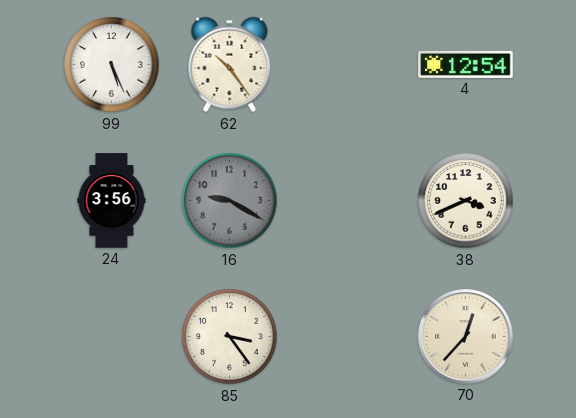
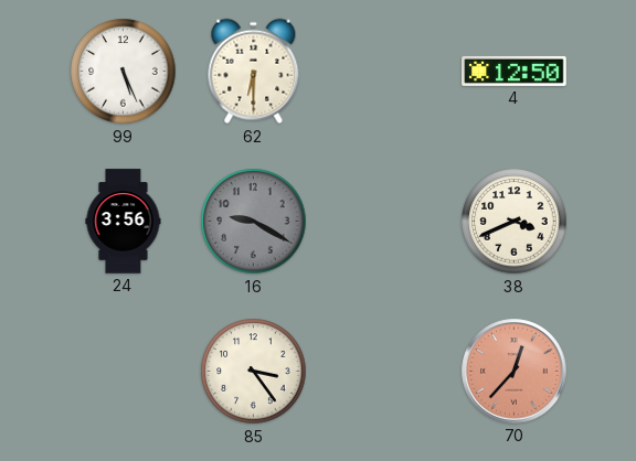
62: 10:24 -> 6:30
4: 12:54 -> 12:50
70 dial: cream -> salmon
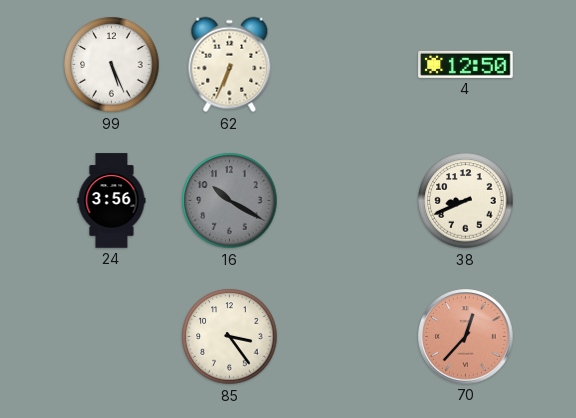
62: 6:30 -> 6:34
16: 9:20 -> 10:20
38: 3:41 -> 8:41
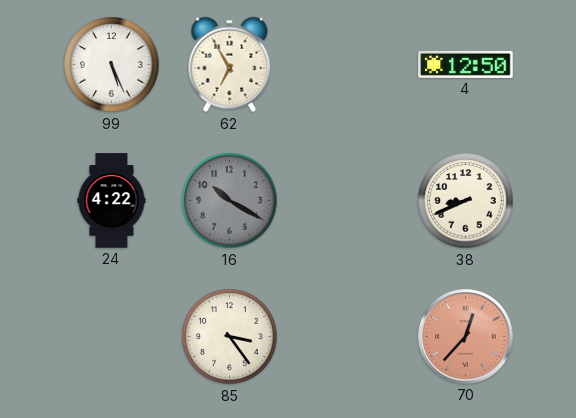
62: 6:34 -> 6:55
24: 3:56 -> 4:22
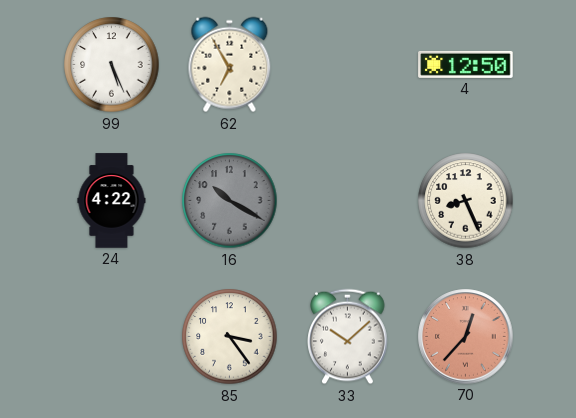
38: 8:41 -> 8:26
33: none -> 10:08
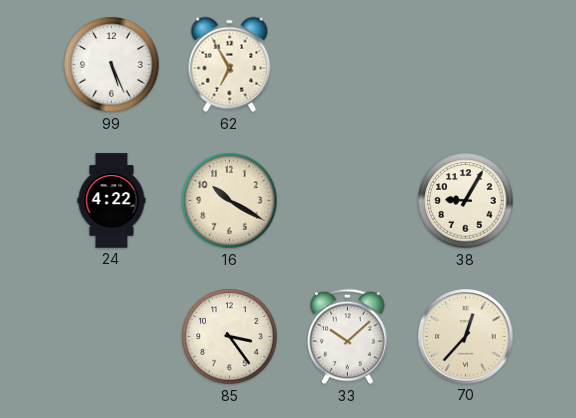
4: 12:50 -> none
16 dial: grey -> cream
38: 8:26 -> 9:05
70 dial: salmon -> cream
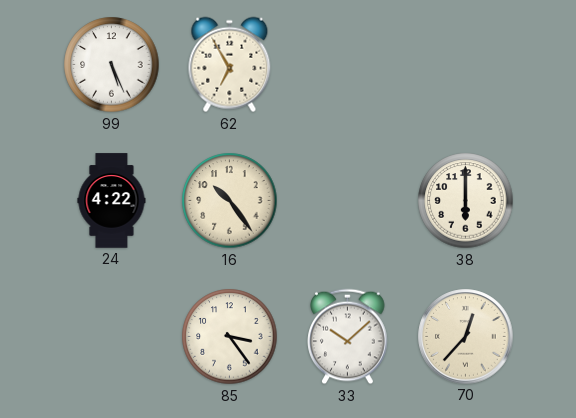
16: 10:20 -> 10:24
38: 9:05 -> 6:00
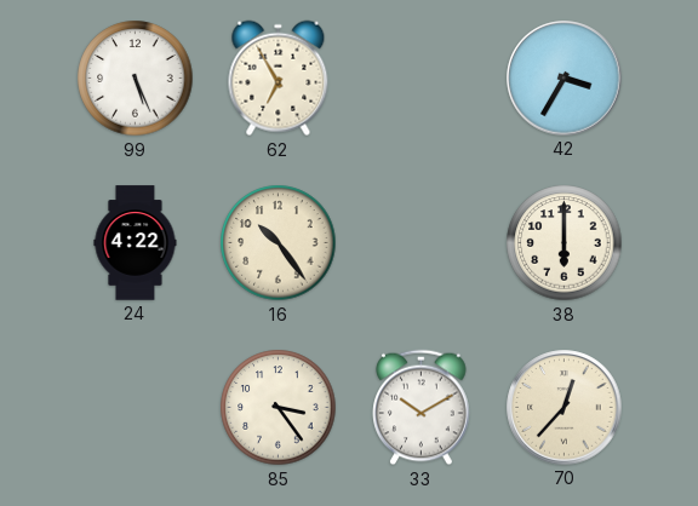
42: none -> 3:35
33: 10:08 -> 10:10
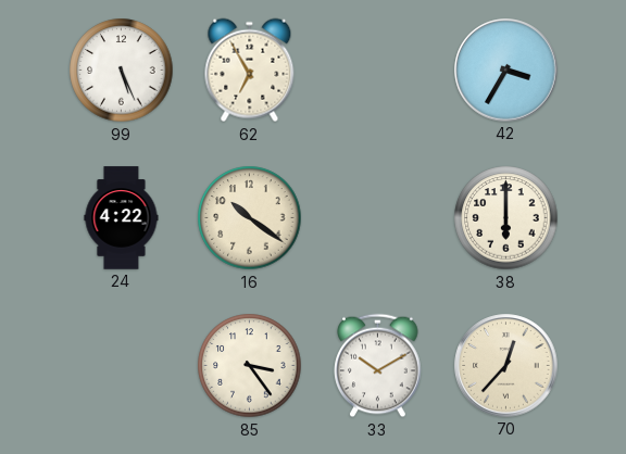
16: 10:24 -> 10:21
